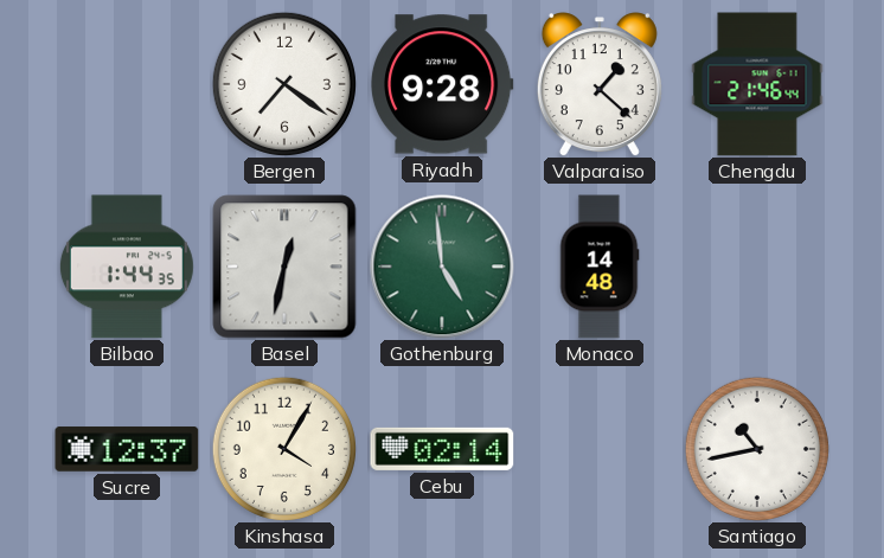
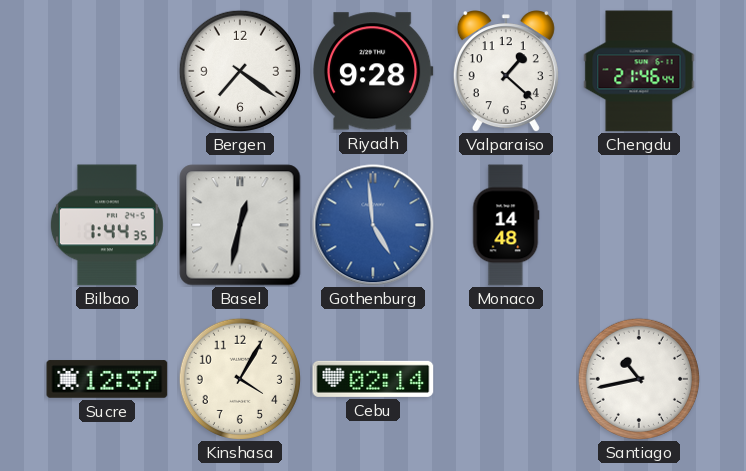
Gothenburg dial: green -> blue
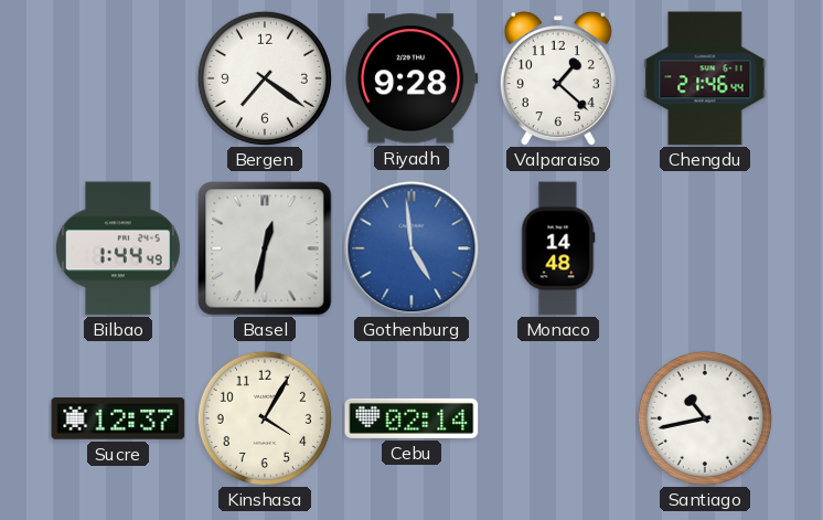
Bilbao: 1:44:35 -> 1:44:49
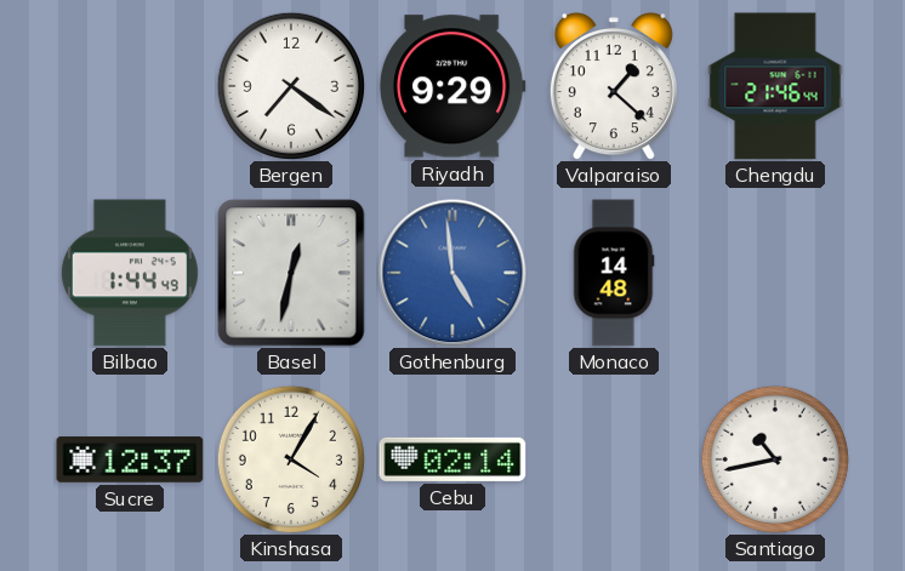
Riyadh: 9:28 -> 9:29
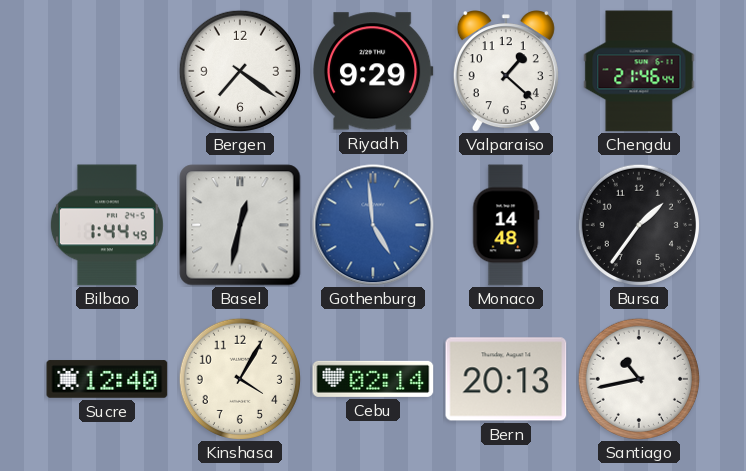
Bursa: none -> 1:36
Sucre: 12:37 -> 12:40
Bern: none -> 20:13
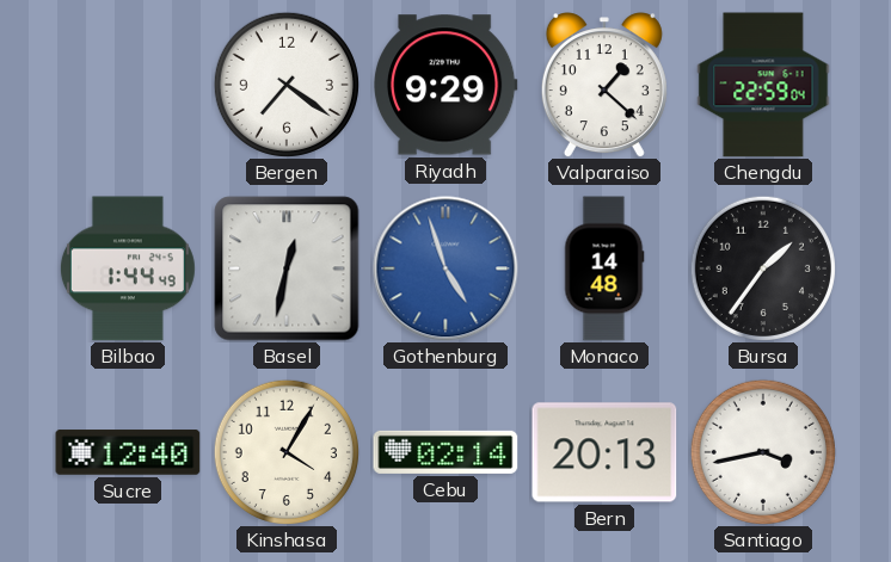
Chengdu: 21:46 -> 22:59
Gothenburg: 4:59 -> 4:57
Santiago: 10:43 -> 3:43
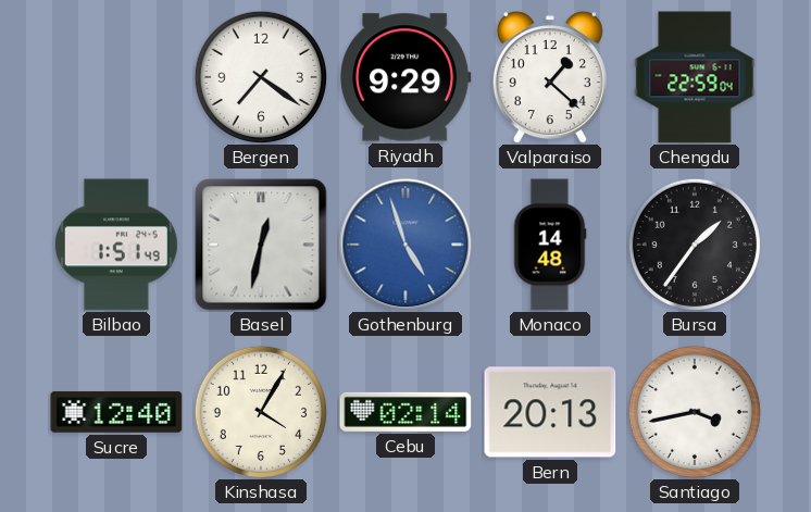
Bilbao: 1:44 -> 1:51
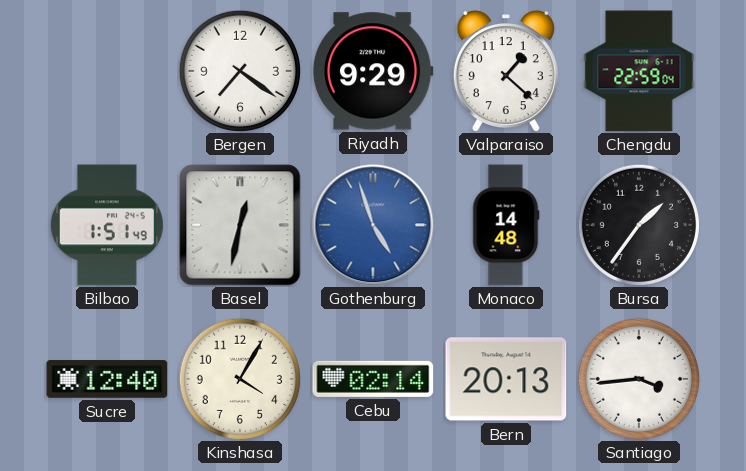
Santiago: 3:43 -> 3:44
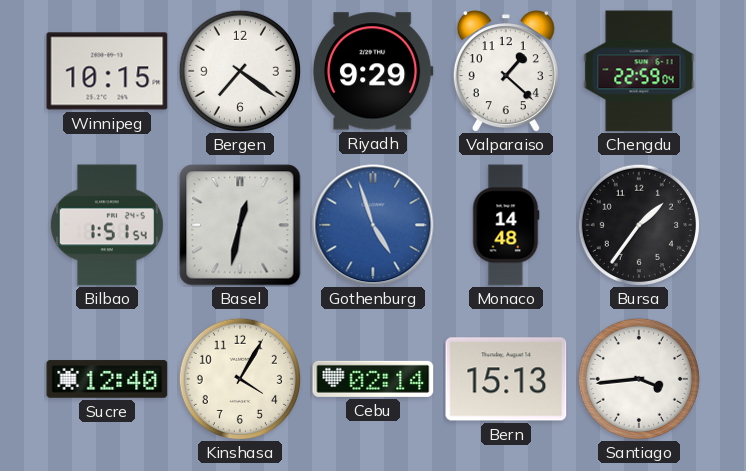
Winnipeg: none -> 10:15
Bilbao: 1:51:49 -> 1:51:54
Bern: 20:13 -> 15:13
